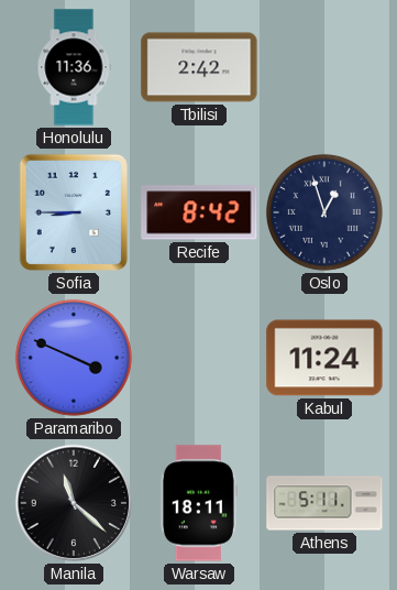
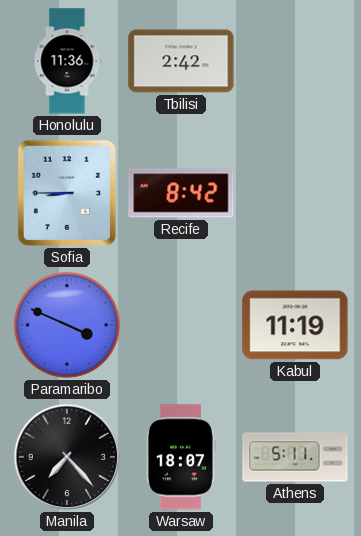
Oslo: 12:57 -> none
Kabul: 11:24 -> 11:19
Manila: 11:22 -> 7:23
Warsaw: 18:11 -> 18:07
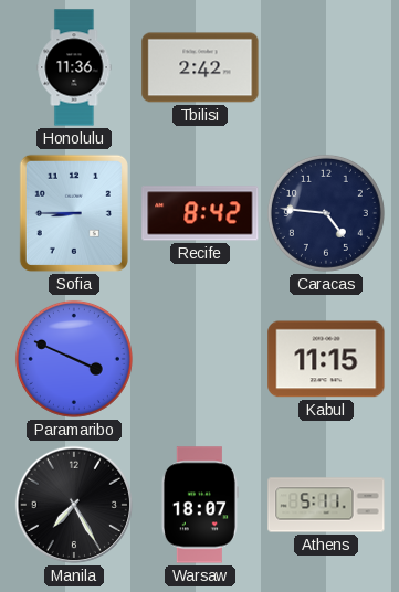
Caracas: none -> 4:46
Kabul: 11:19 -> 11:15
Manila: 7:23 -> 7:25
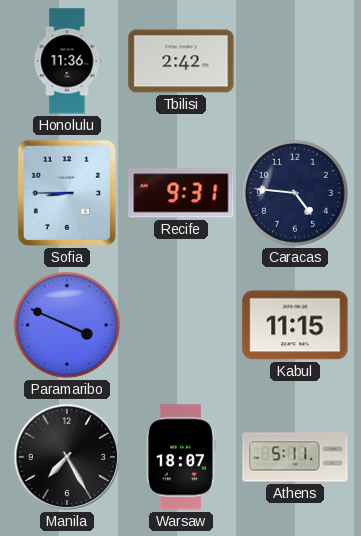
Recife: 8:42 -> 9:31
